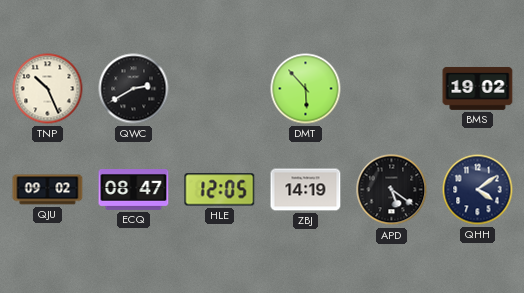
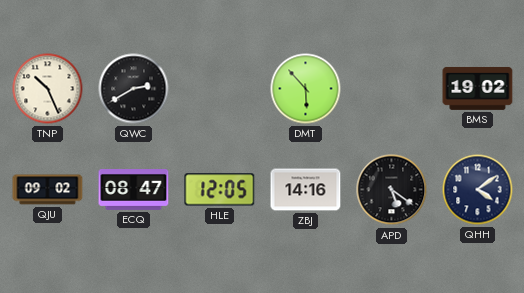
ZBJ: 14:19 -> 14:16
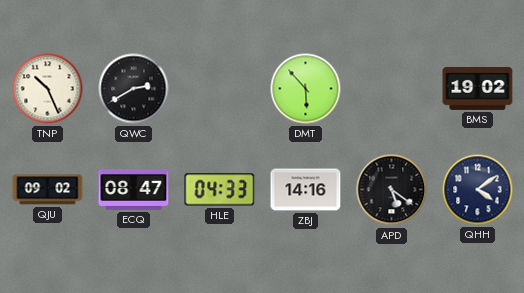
HLE: 12:05 -> 04:33
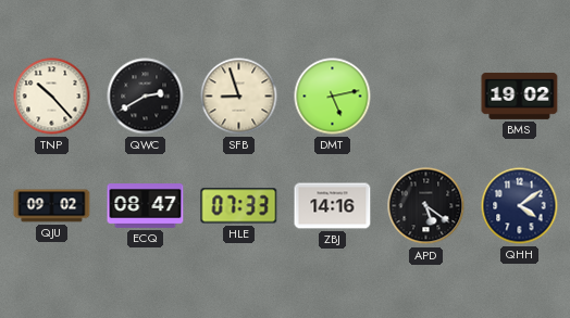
TNP: 10:26 -> 10:23
SFB: none -> 8:57
DMT: 5:53 -> 5:13
HLE: 04:33 -> 07:33
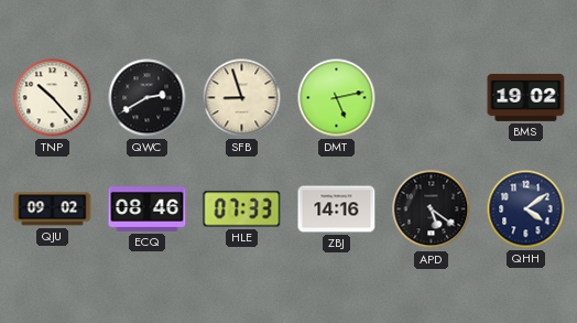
ECQ: 08:47 -> 08:46
